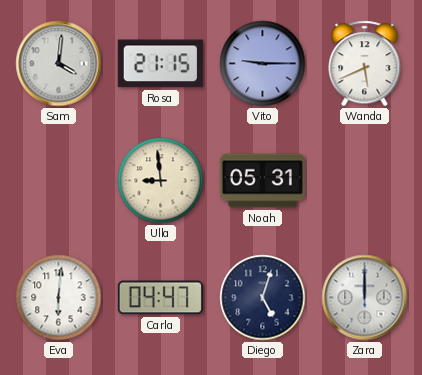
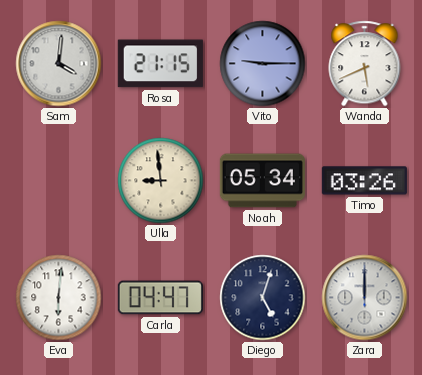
Noah: 05:31 -> 05:34
Timo: none -> 03:26
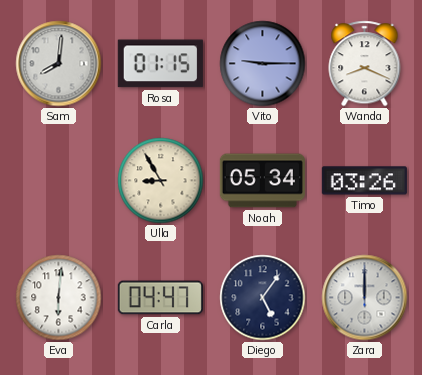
Sam: 4:01 -> 8:01
Rosa: 21:15 -> 01:15
Wanda: 5:41 -> 8:19
Ulla: 8:59 -> 8:55
Diego: 5:03 -> 5:06
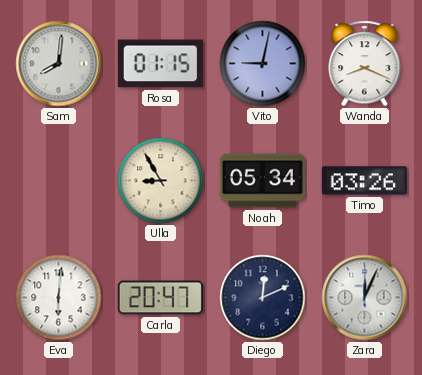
Vito: 9:15 -> 9:02
Carla: 04:47 -> 20:47
Diego: 5:06 -> 12:11
Zara: 12:00 -> 12:04
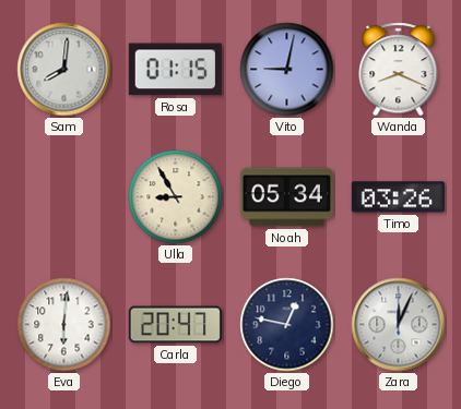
Diego: 12:11 -> 12:47
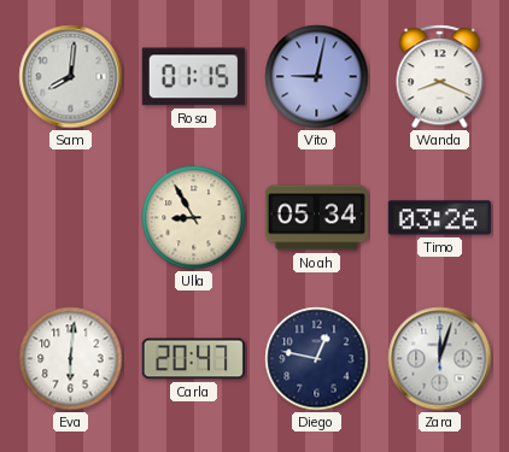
Zara: 12:04 -> 12:03
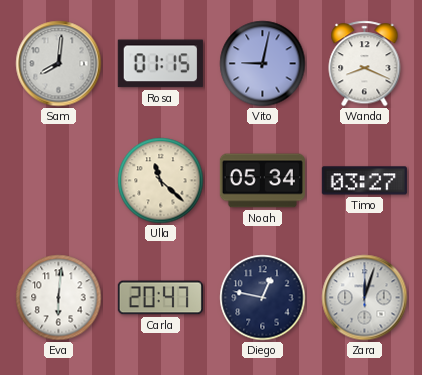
Ulla: 8:55 -> 11:22
Timo: 03:26 -> 03:27
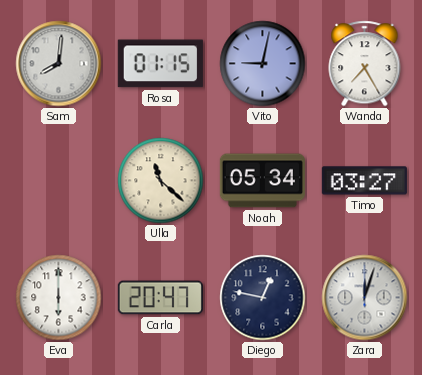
Wanda: 8:19 -> 7:25
Eva: 6:01 -> 6:00
